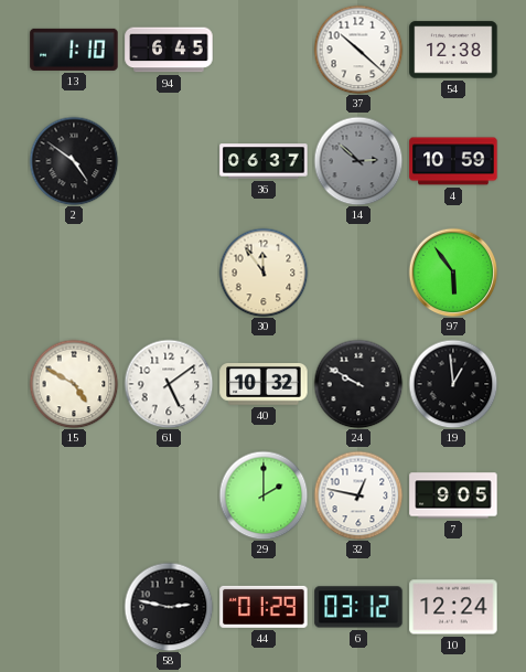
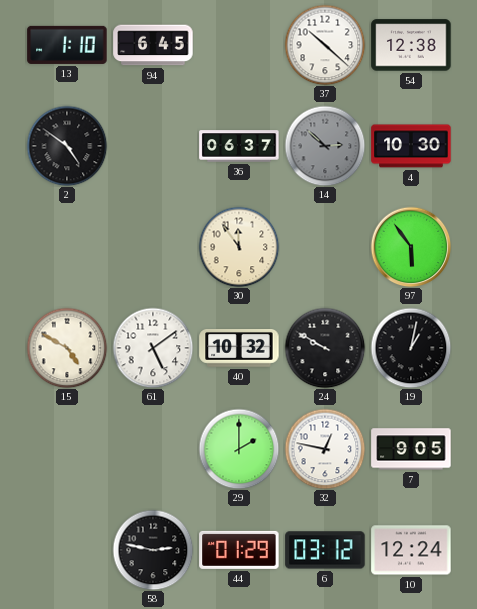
4: 10:59 -> 10:30
19: 12:59 -> 1:02
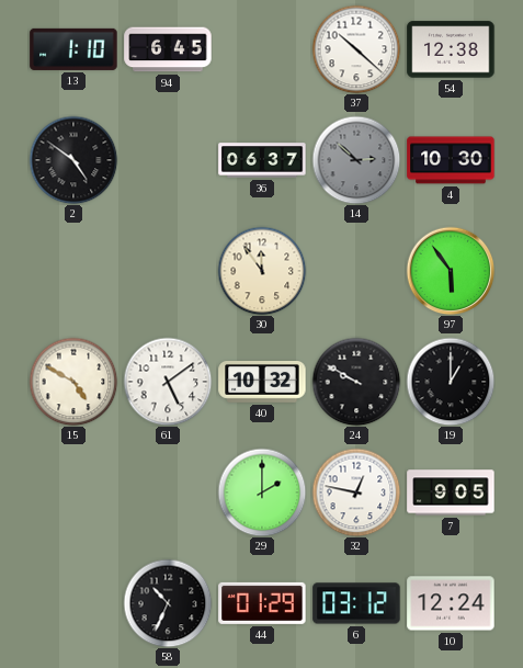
19: 1:02 -> 1:00
58: 2:47 -> 10:34
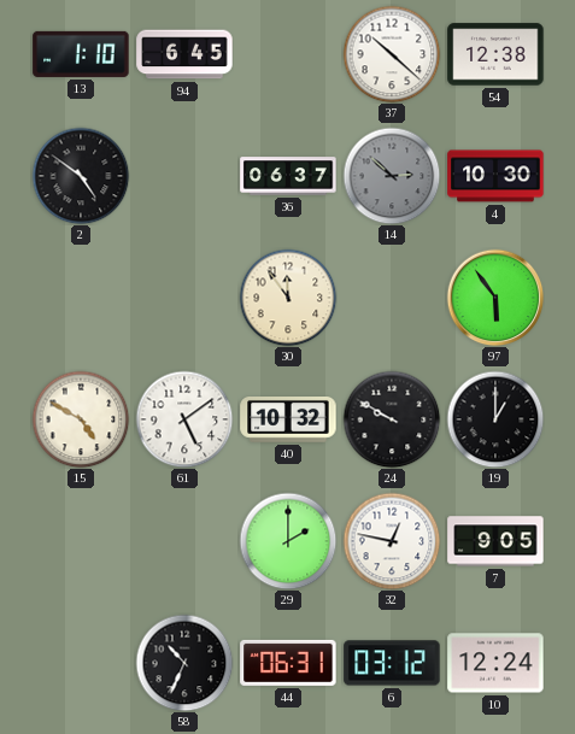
44: 01:29 -> 06:31
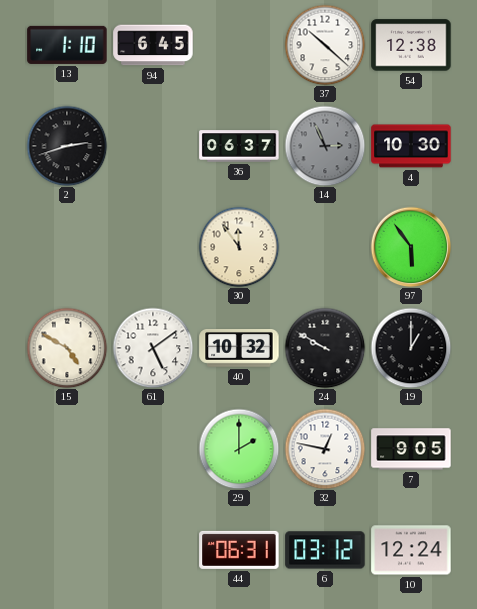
2: 4:51 -> 2:42
14: 2:52 -> 2:56
58: 10:34 -> none
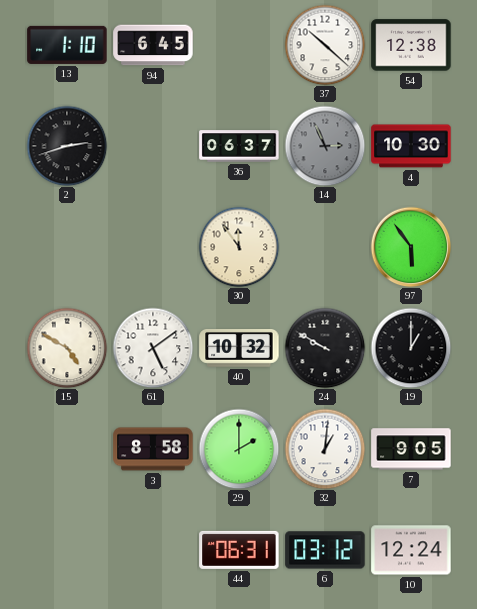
3: none -> 8:58
32: 12:47 -> 1:01
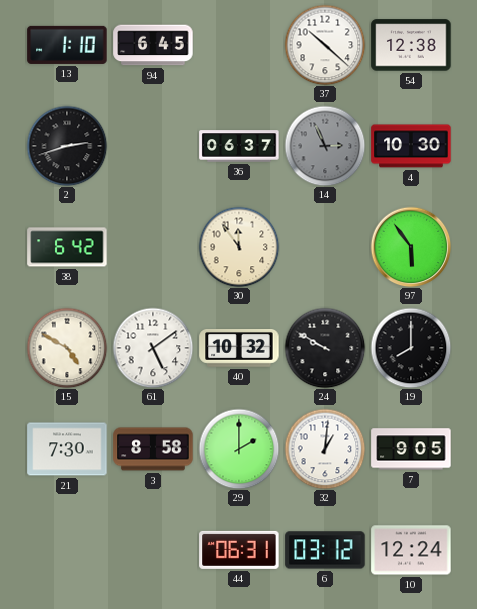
38: none -> 6:42
19: 1:00 -> 8:00
21: none -> 7:30
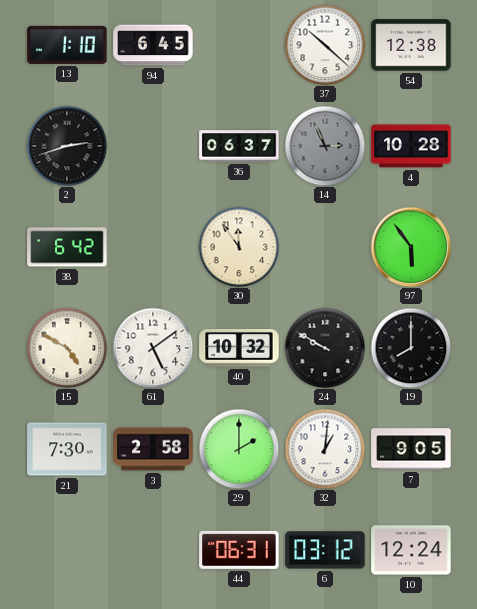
4: 10:30 -> 10:28
3: 8:58 -> 2:58
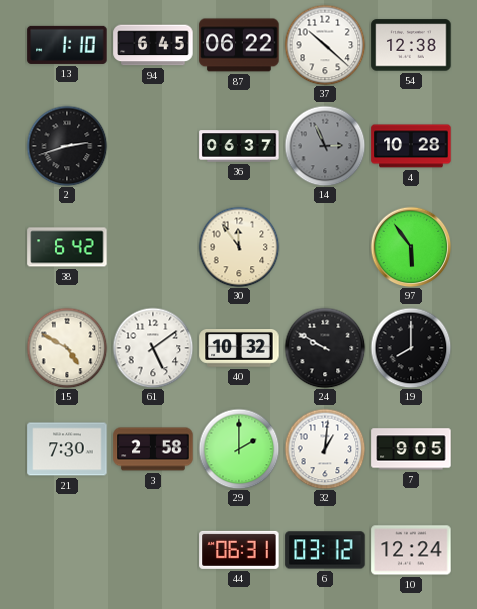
87: none -> 06:22
